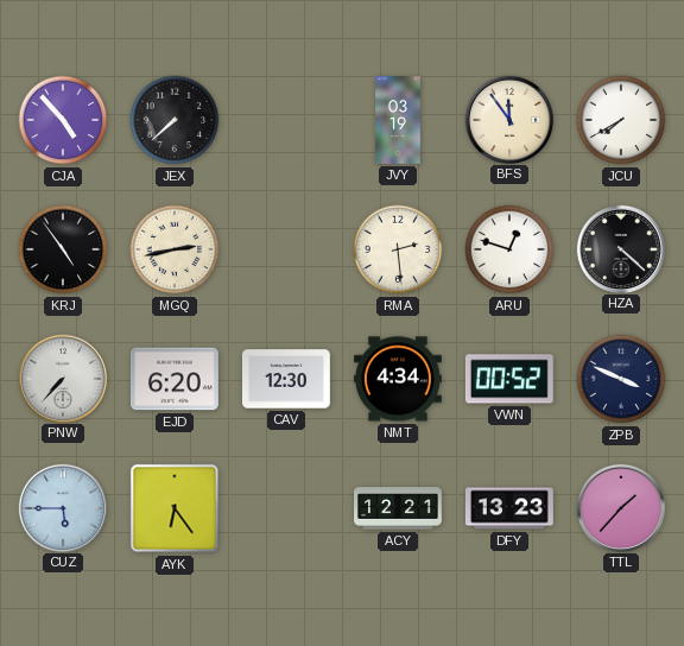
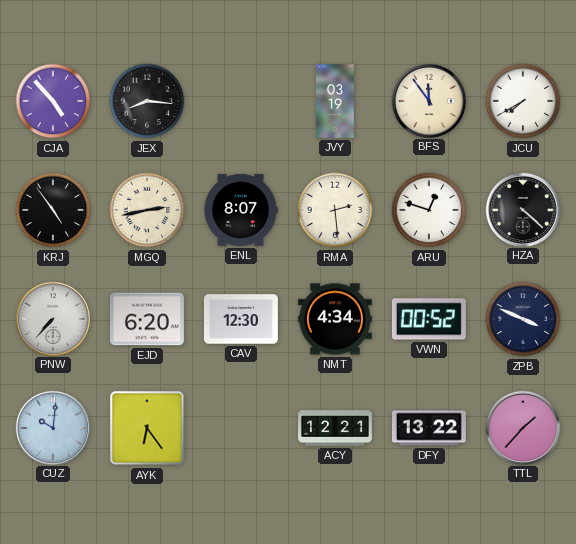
JEX: 7:38 -> 8:16
ENL: none -> 8:07
CUZ: 5:45 -> 10:01
DFY: 13:23 -> 13:22
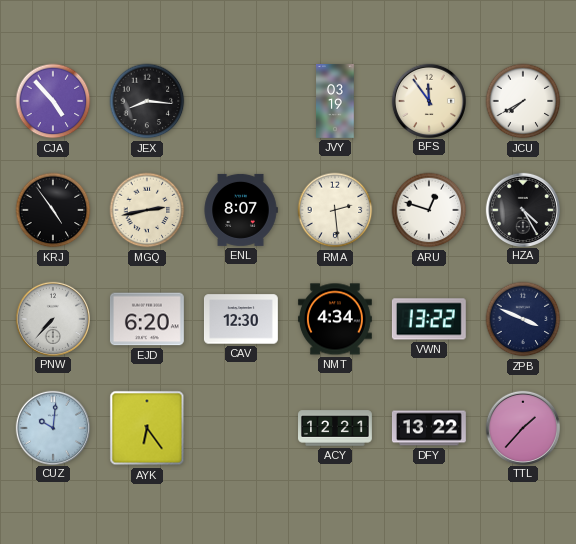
HZA: 4:22 -> 4:25
VWN: 00:52 -> 13:22
